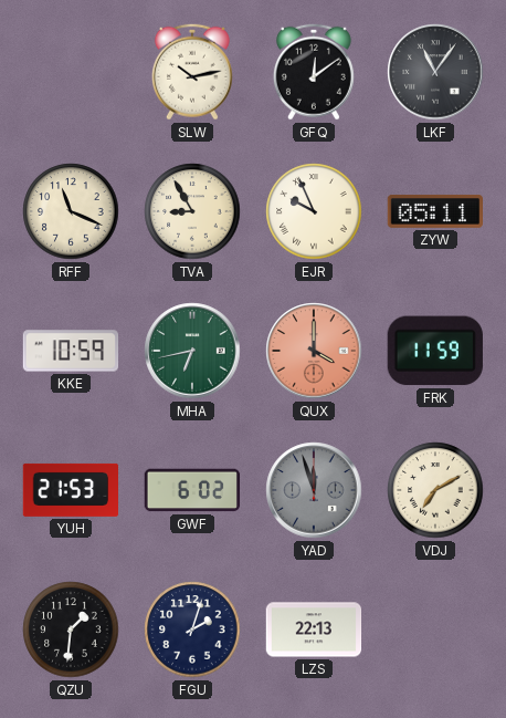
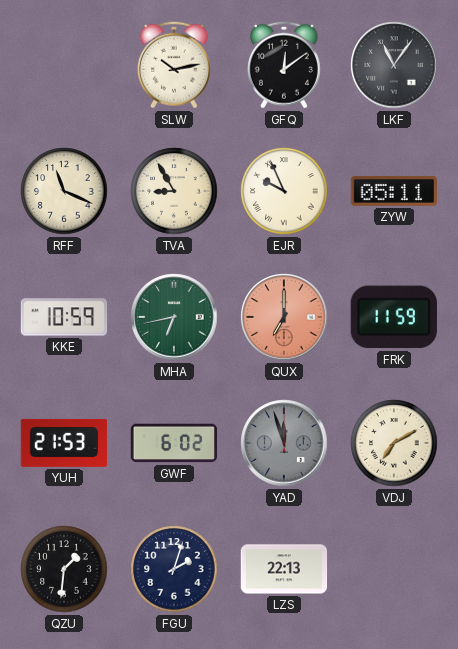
QUX: 4:00 -> 7:00
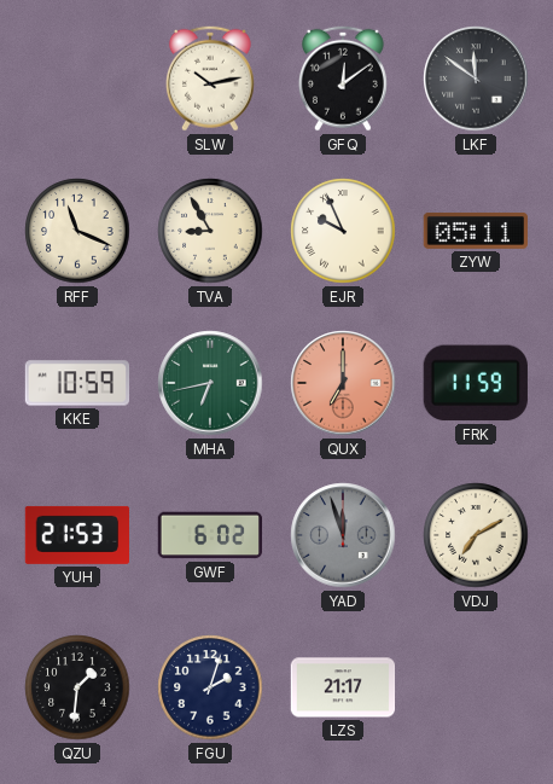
LKF: 11:06 -> 11:51
LZS: 22:13 -> 21:17
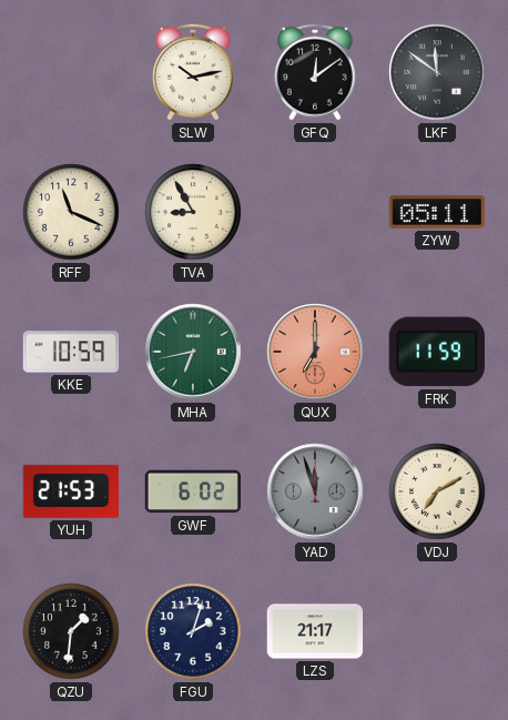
EJR: 9:56 -> none
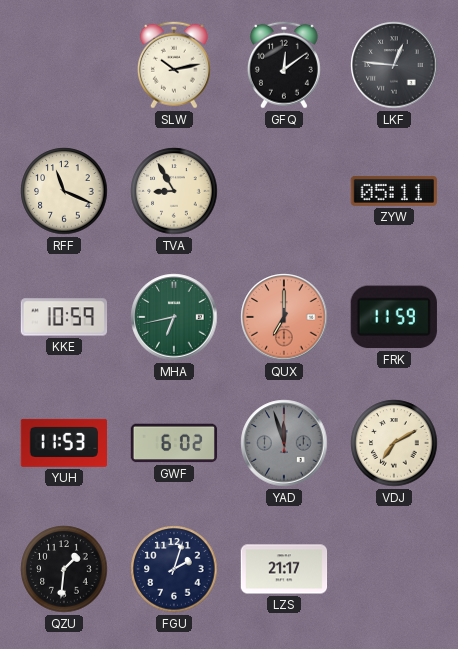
LKF: 11:51 -> 12:46
YUH: 21:53 -> 11:53
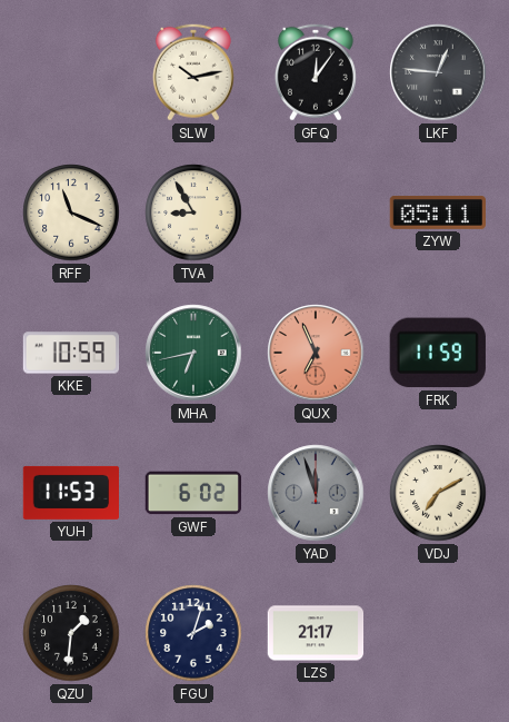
GFQ: 12:09 -> 12:06
QUX: 7:00 -> 6:56
